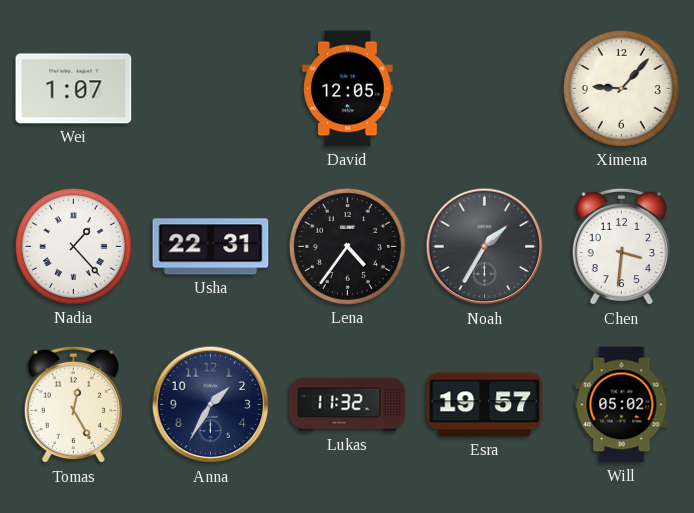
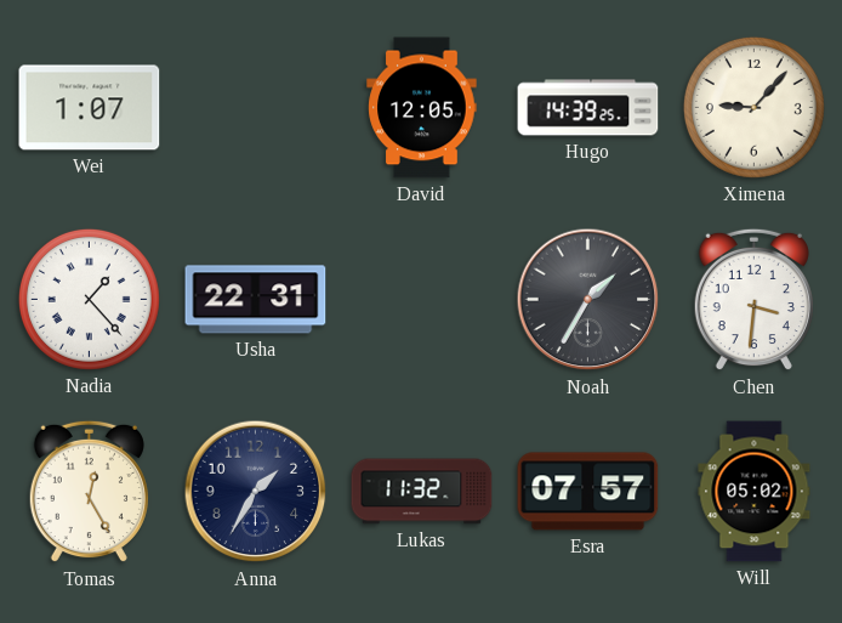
Hugo: none -> 14:39
Lena: 4:36 -> none
Esra: 19:57 -> 07:57
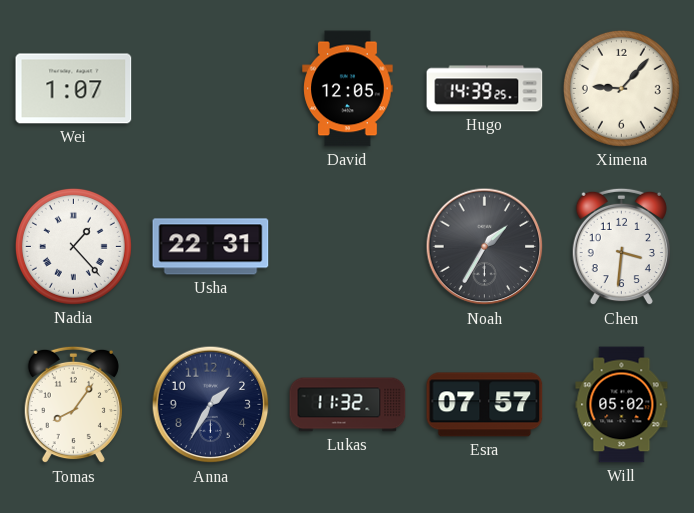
Tomas: 12:25 -> 8:06
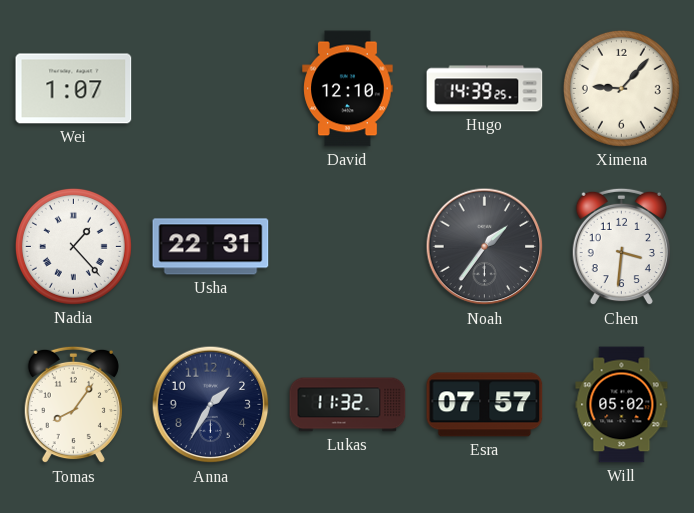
David: 12:05 -> 12:10
Noah: 1:35 -> 1:36
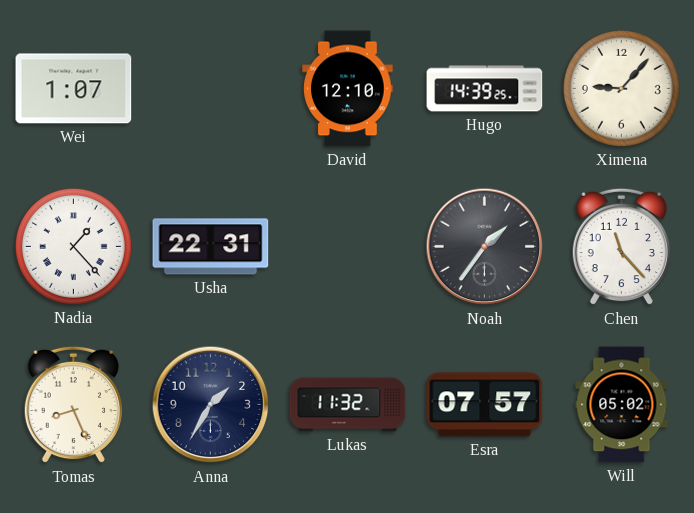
Chen: 3:31 -> 11:23
Tomas: 8:06 -> 8:26
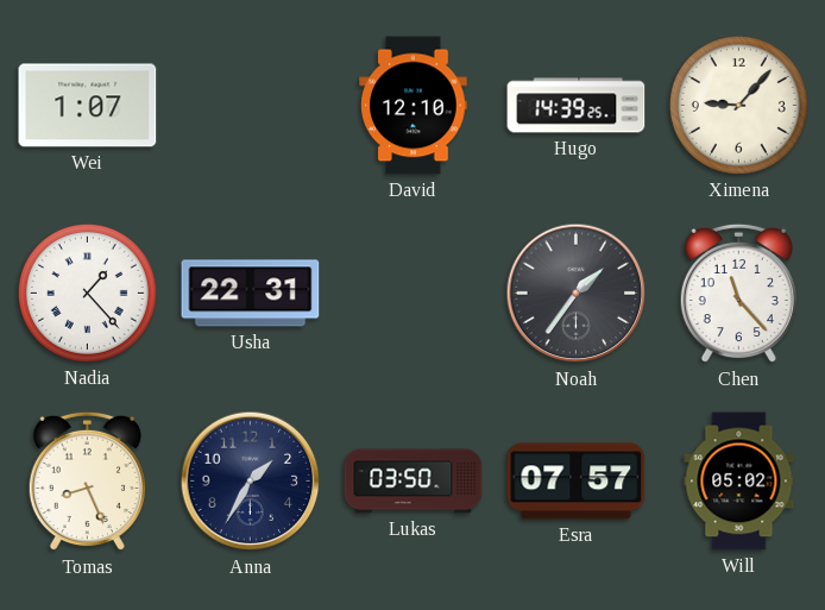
Lukas: 11:32 -> 03:50
